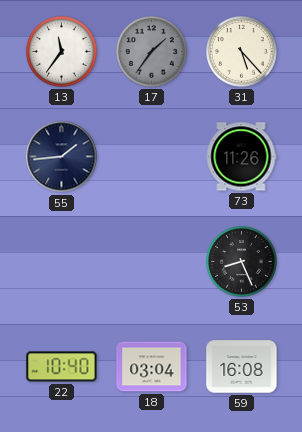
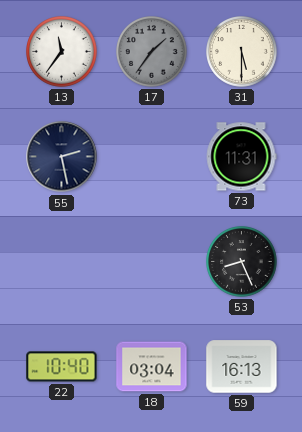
31: 5:23 -> 5:30
55: 1:44 -> 2:28
73: 11:26 -> 11:31
59: 16:08 -> 16:13
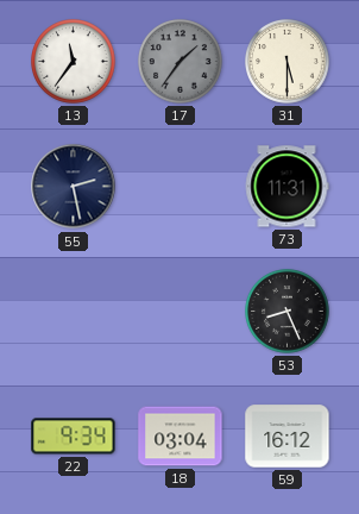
22: 10:40 -> 9:34
59: 16:13 -> 16:12
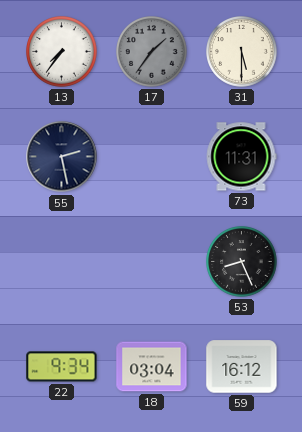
13: 11:36 -> 7:36
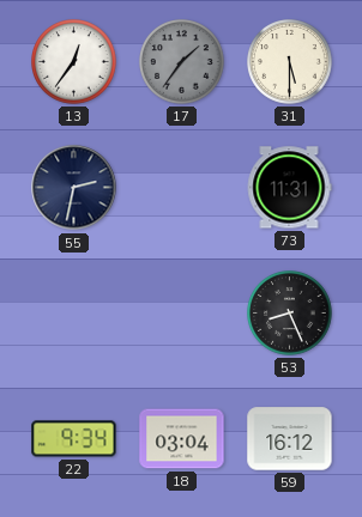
13: 7:36 -> 12:36
55: 2:28 -> 2:32
